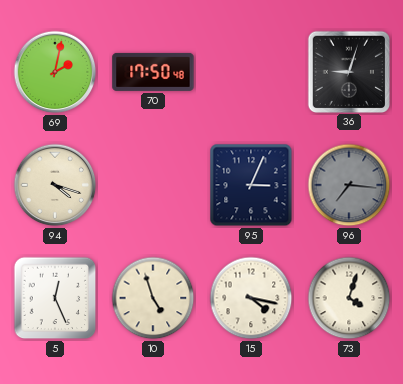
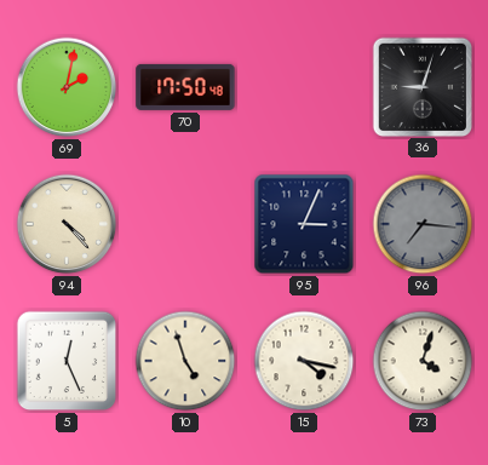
94: 4:18 -> 4:23
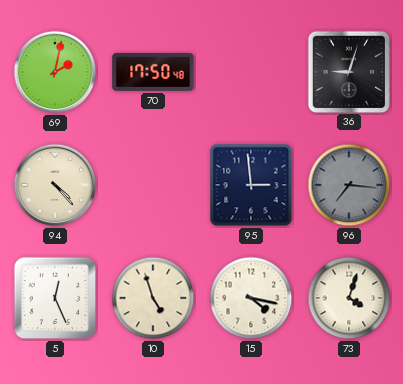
95: 3:04 -> 2:59
